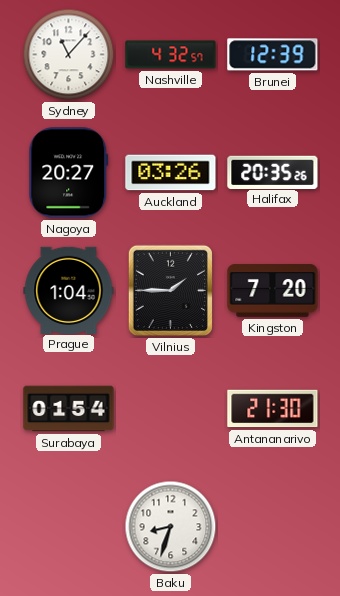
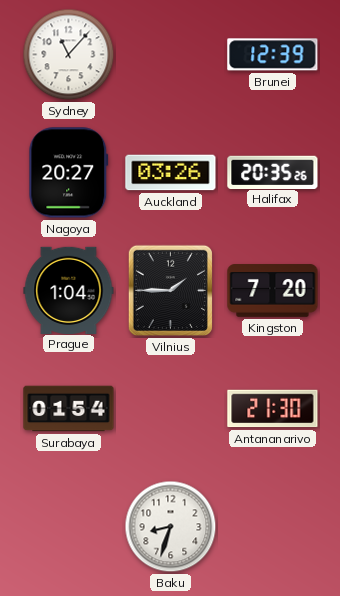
Nashville: 4:32 -> none
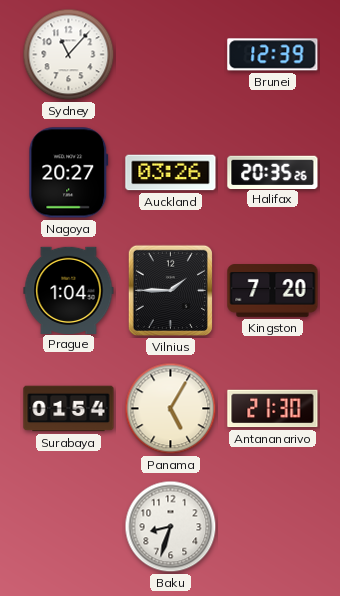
Panama: none -> 5:05
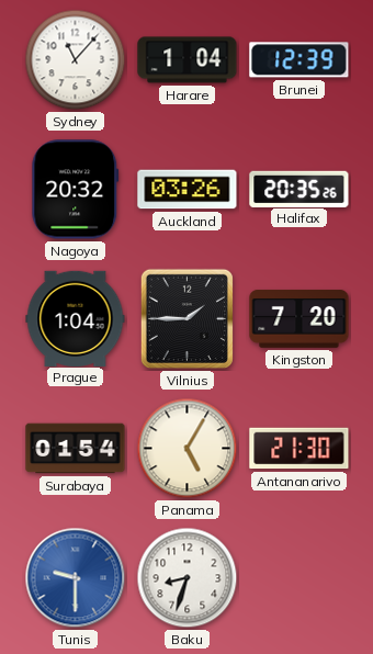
Harare: none -> 1:04
Nagoya: 20:27 -> 20:32
Tunis: none -> 9:30
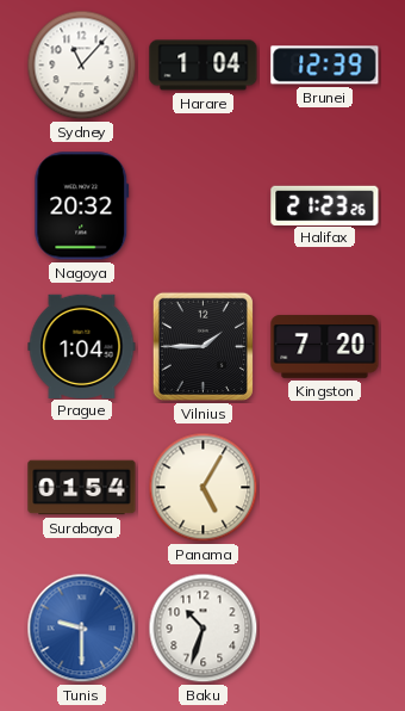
Auckland: 03:26 -> none
Halifax: 20:35 -> 21:23
Antananarivo: 21:30 -> none
Baku: 8:33 -> 10:33
